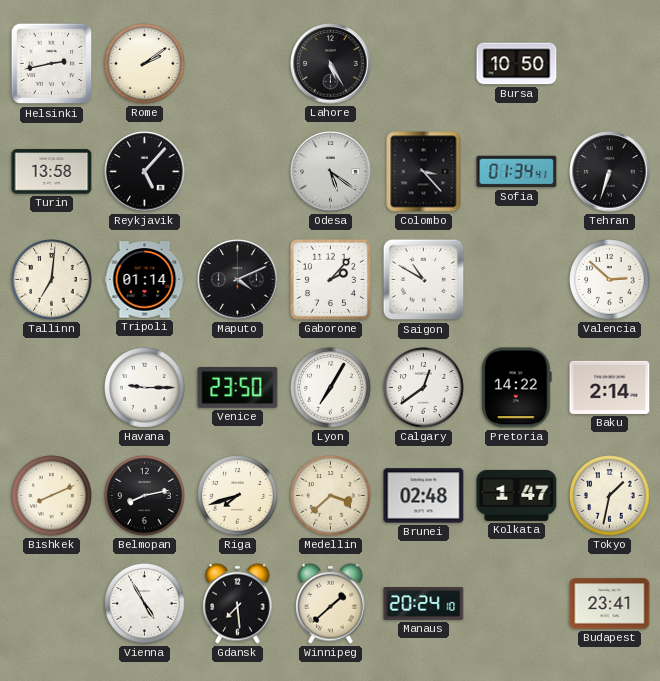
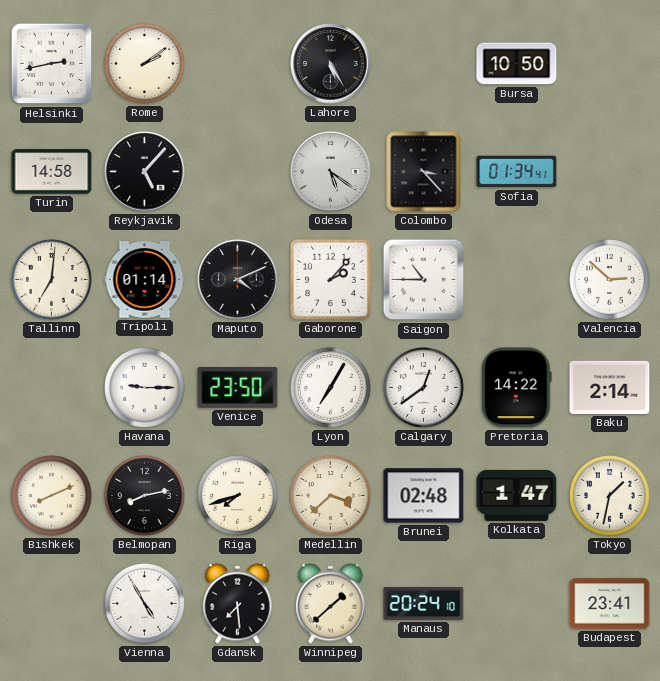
Turin: 13:58 -> 14:58
Tehran: 6:33 -> none
Saigon: 10:50 -> 10:45
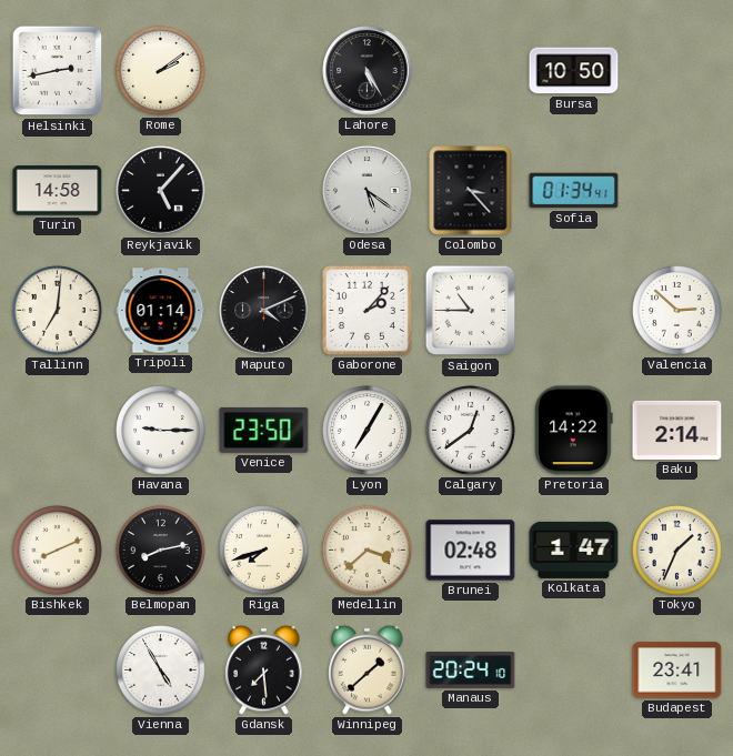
Tokyo: 1:32 -> 1:34
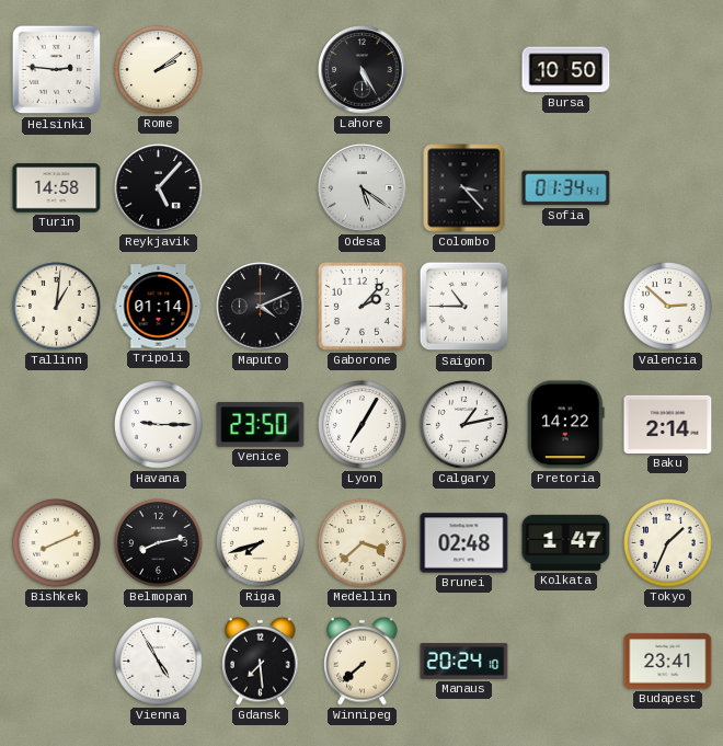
Helsinki: 2:43 -> 2:46
Tallinn: 7:01 -> 1:01
Calgary: 12:39 -> 1:13
Winnipeg: 1:38 -> 7:38
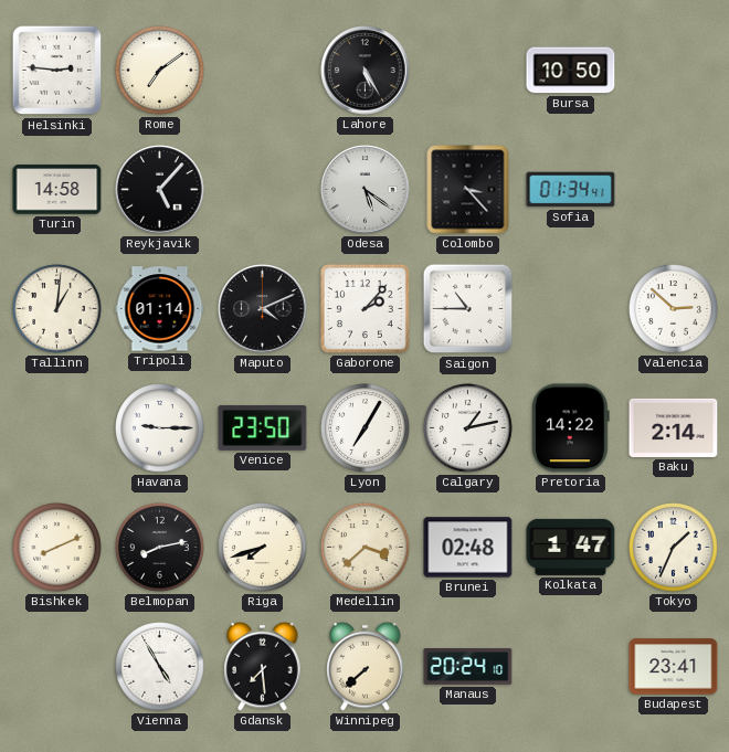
Rome: 2:09 -> 7:09
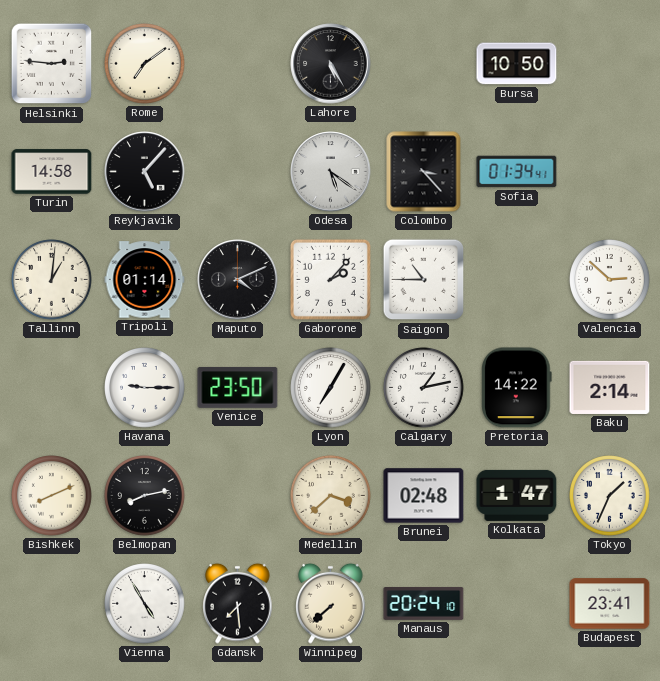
Riga: 7:42 -> none
